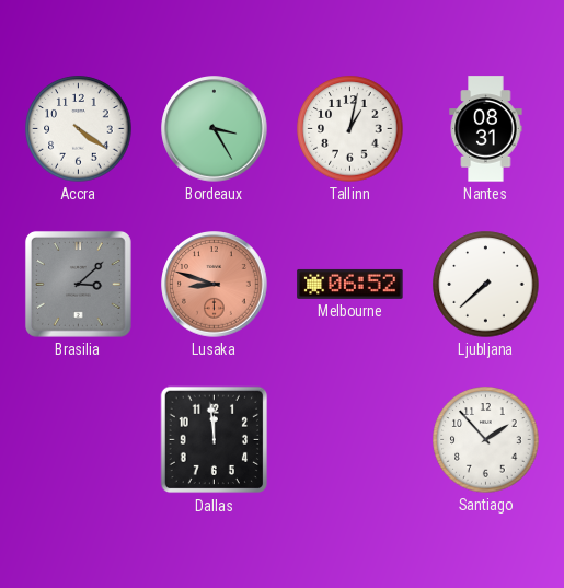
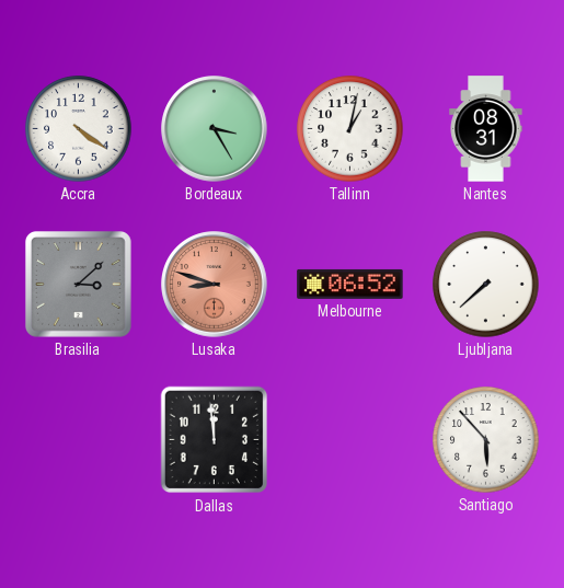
Santiago: 1:53 -> 5:53
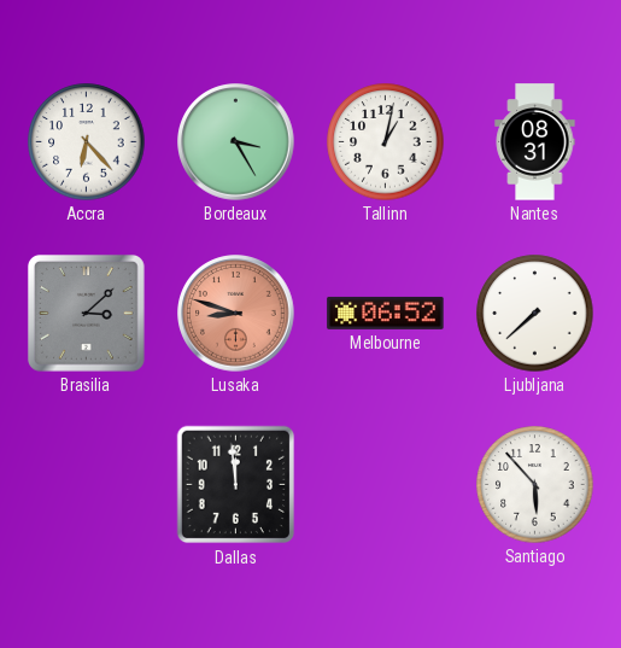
Accra: 4:21 -> 6:23
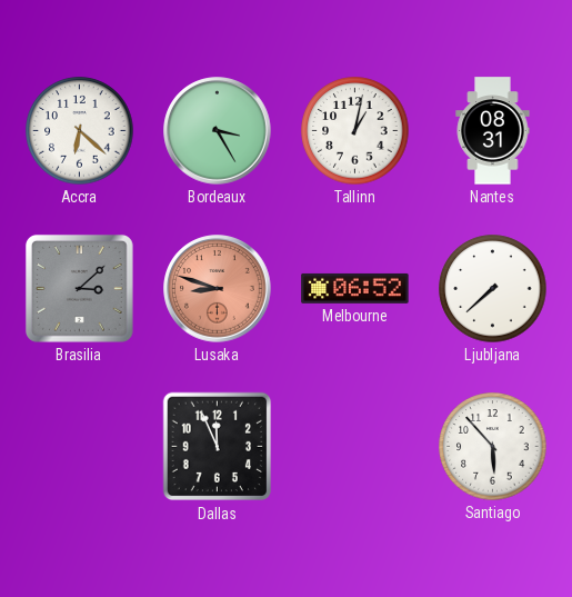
Accra: 6:23 -> 6:22
Dallas: 11:59 -> 11:56
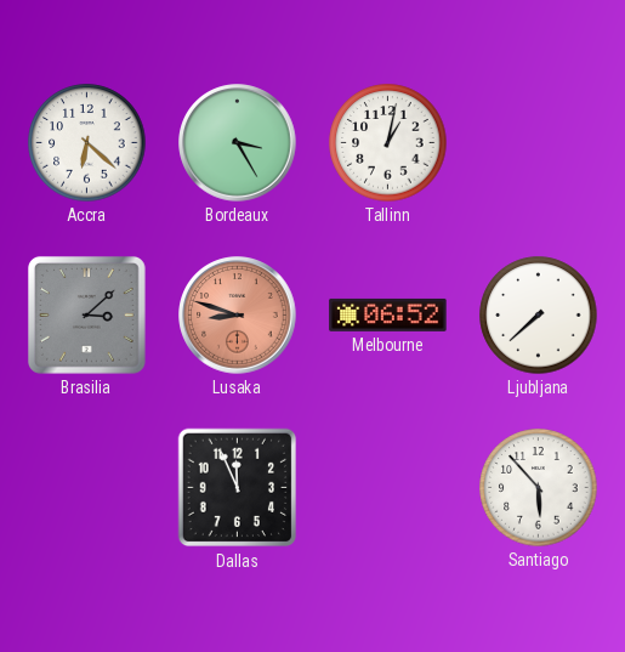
Nantes: 08:31 -> none
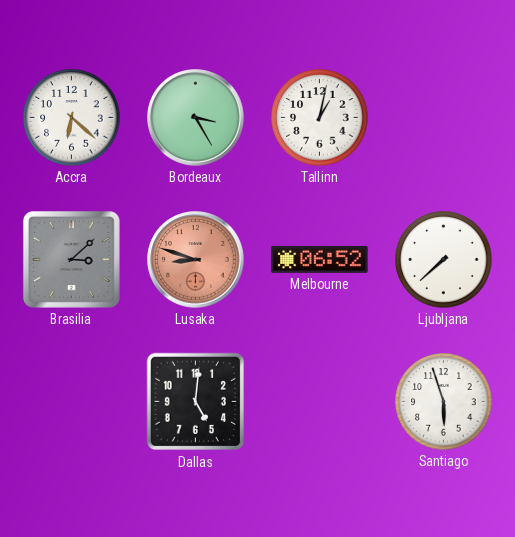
Dallas: 11:56 -> 5:01
Santiago: 5:53 -> 5:57
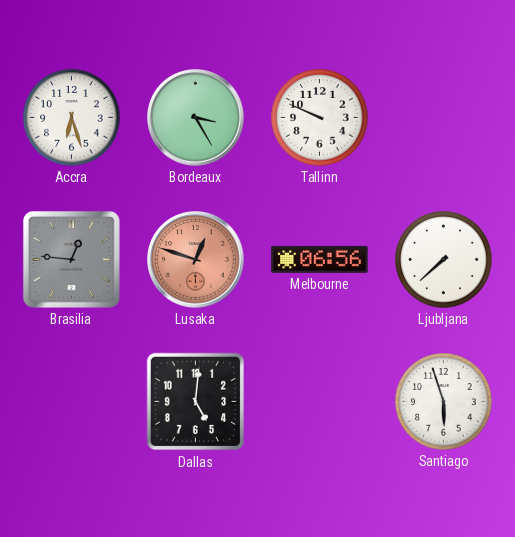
Accra: 6:22 -> 6:27
Tallinn: 1:02 -> 9:49
Brasilia: 3:08 -> 12:46
Lusaka: 8:48 -> 12:48
Melbourne: 06:52 -> 06:56
